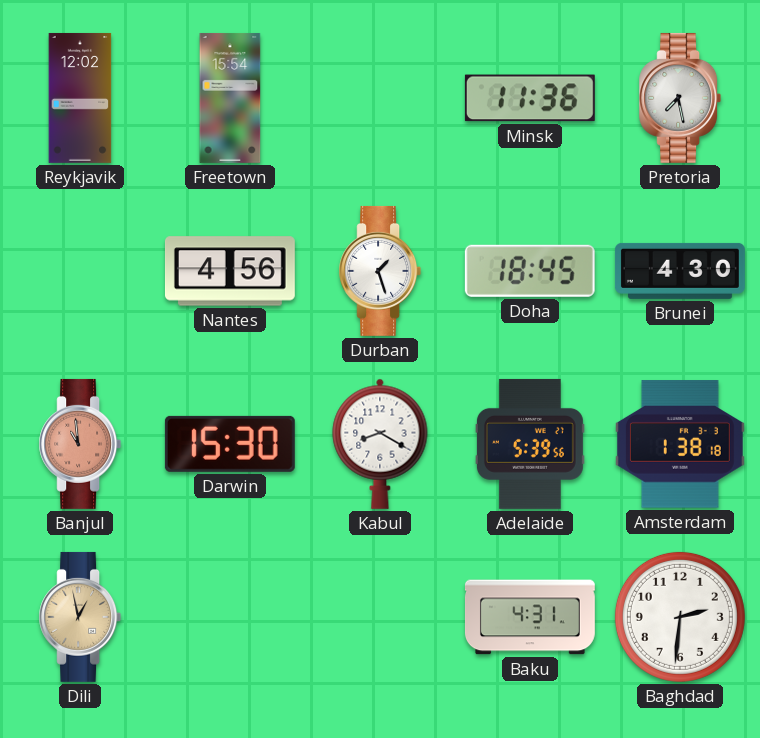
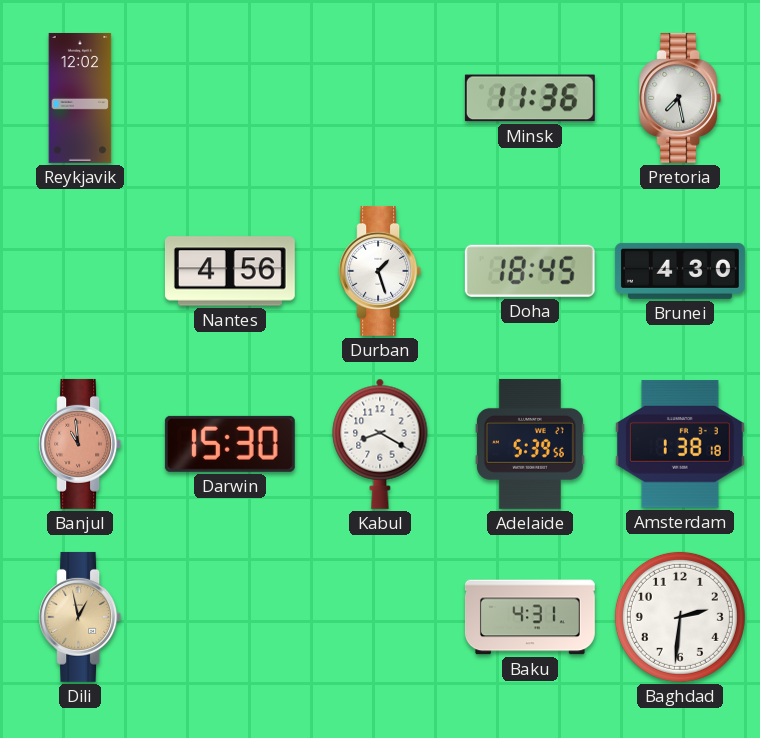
Freetown: 15:54 -> none
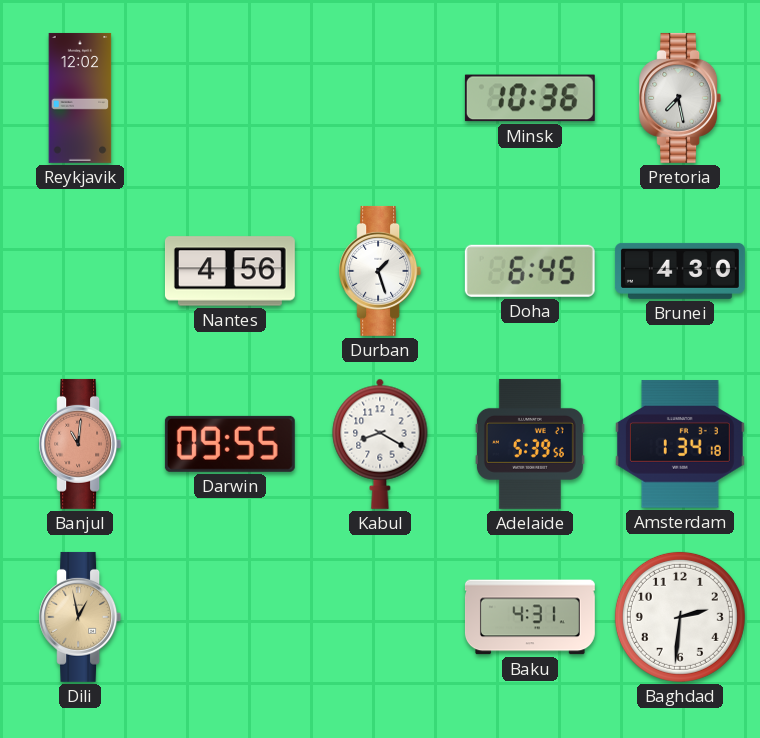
Minsk: 11:36 -> 10:36
Doha: 18:45 -> 6:45
Banjul: 10:59 -> 11:01
Darwin: 15:30 -> 09:55
Amsterdam: 1:38 -> 1:34
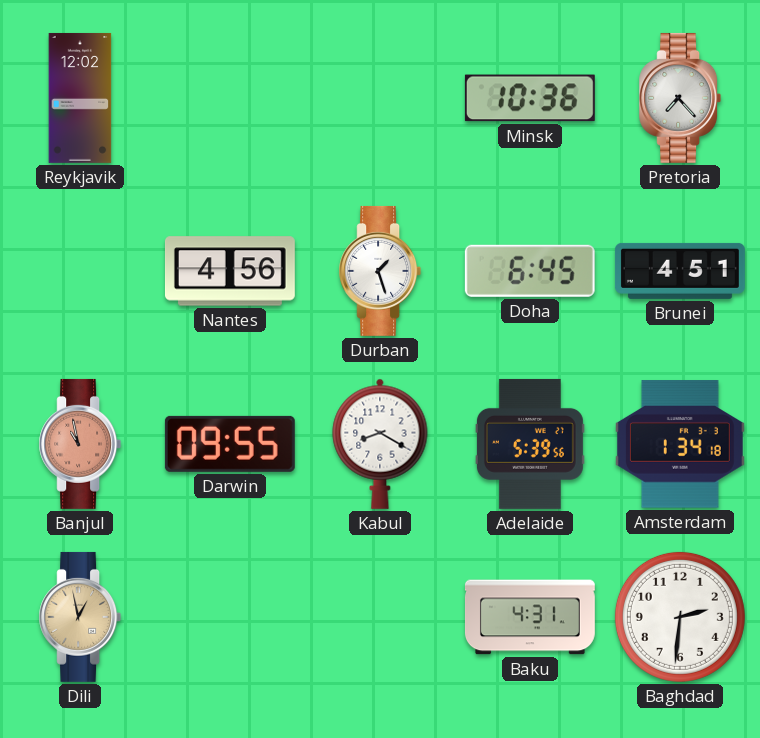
Pretoria: 7:28 -> 7:23
Brunei: 4:30 -> 4:51
Banjul: 11:01 -> 10:58
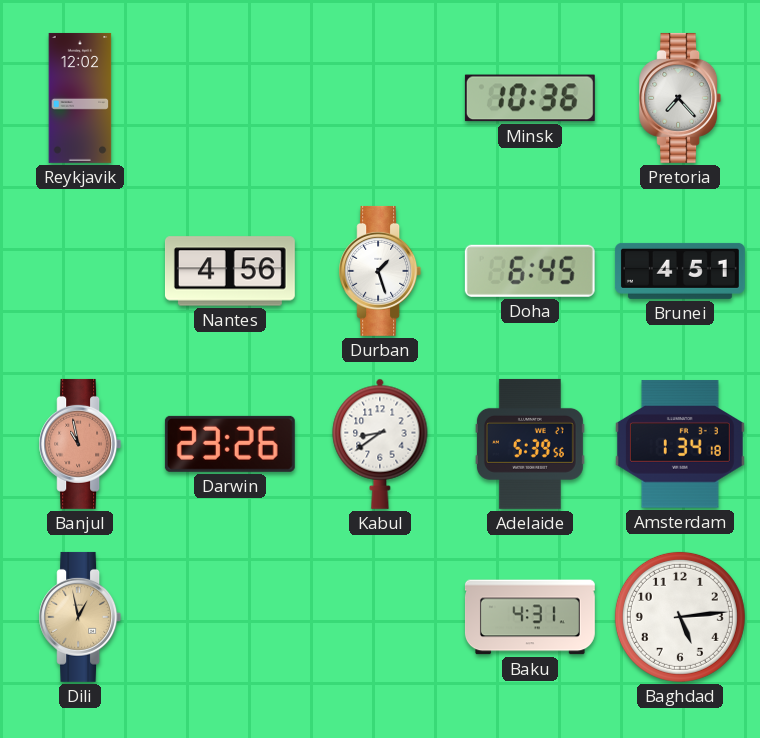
Darwin: 09:55 -> 23:26
Kabul: 8:20 -> 8:39
Baghdad: 2:31 -> 5:14
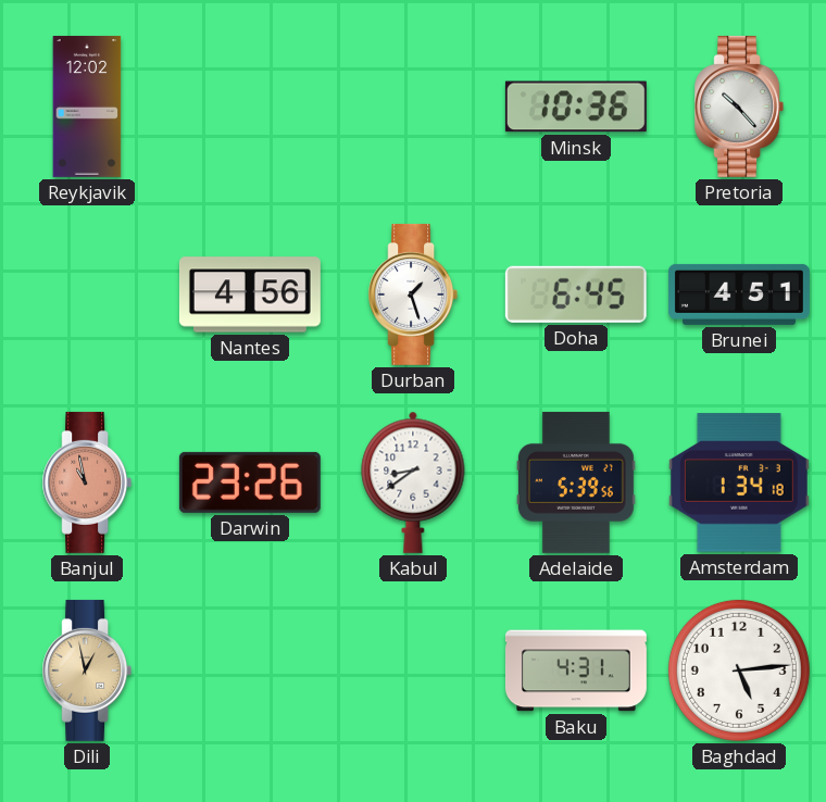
Pretoria: 7:23 -> 10:23
